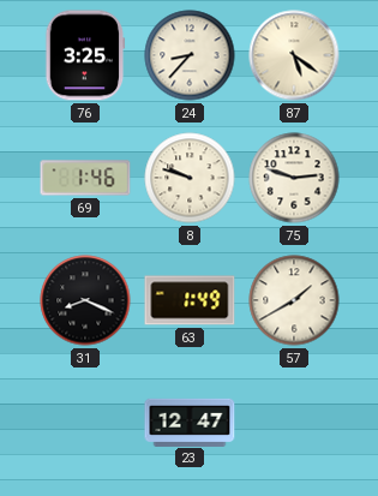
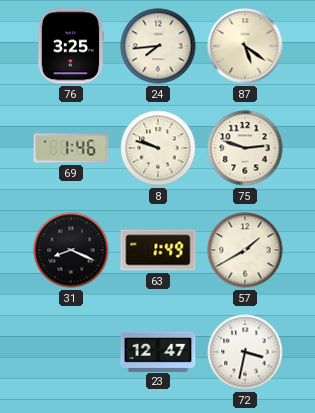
24: 8:37 -> 7:44
72: none -> 3:32
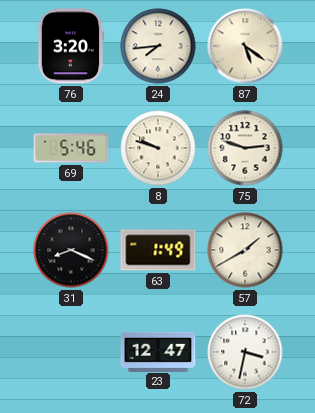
76: 3:25 -> 3:20
69: 1:46 -> 5:46
